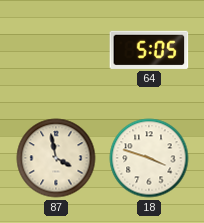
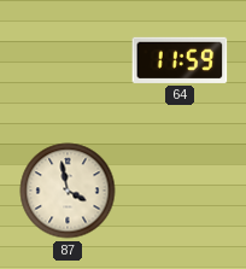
64: 5:05 -> 11:59
18: 3:48 -> none
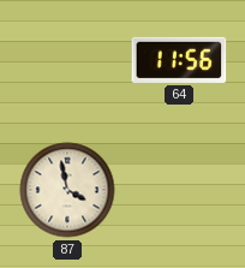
64: 11:59 -> 11:56
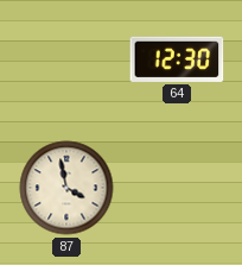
64: 11:56 -> 12:30
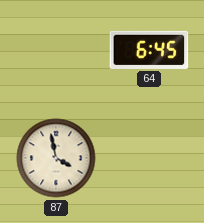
64: 12:30 -> 6:45
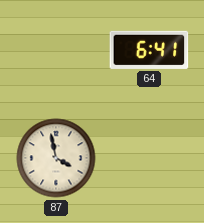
64: 6:45 -> 6:41
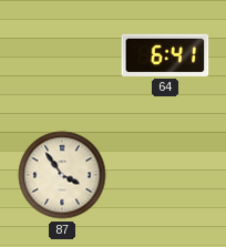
87: 3:58 -> 3:54
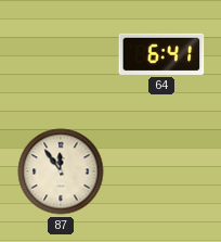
87: 3:54 -> 11:54
